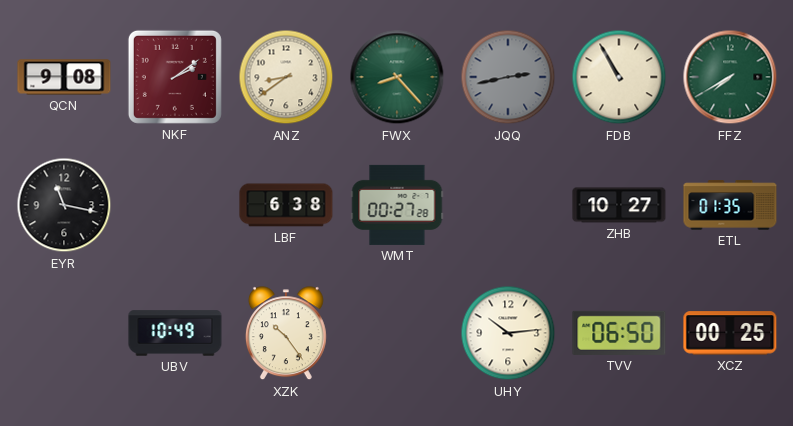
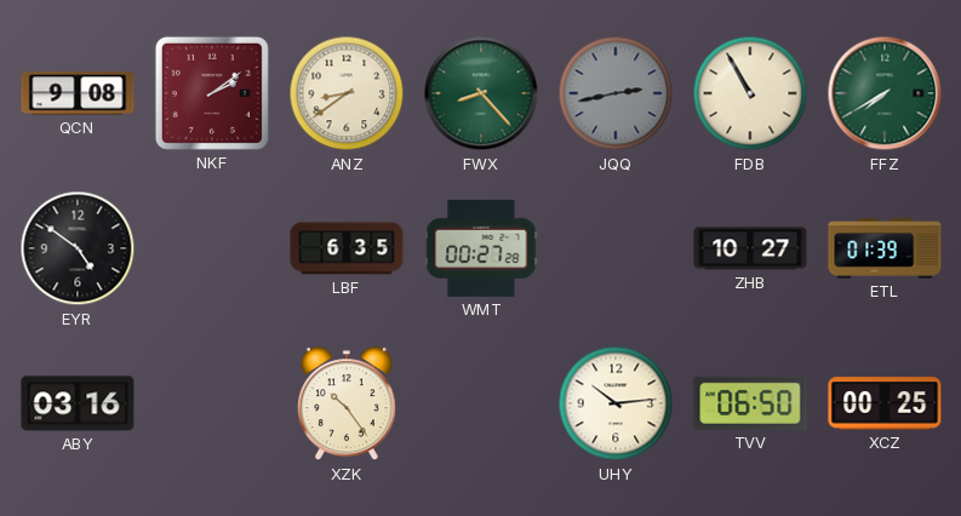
EYR: 11:17 -> 4:51
LBF: 6:38 -> 6:35
ETL: 01:35 -> 01:39
ABY: none -> 03:16
UBV: 10:49 -> none
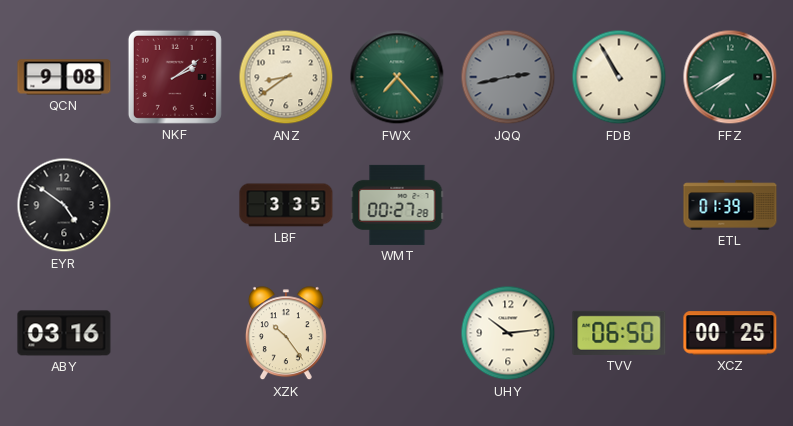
FWX: 8:23 -> 7:23
LBF: 6:35 -> 3:35
ZHB: 10:27 -> none
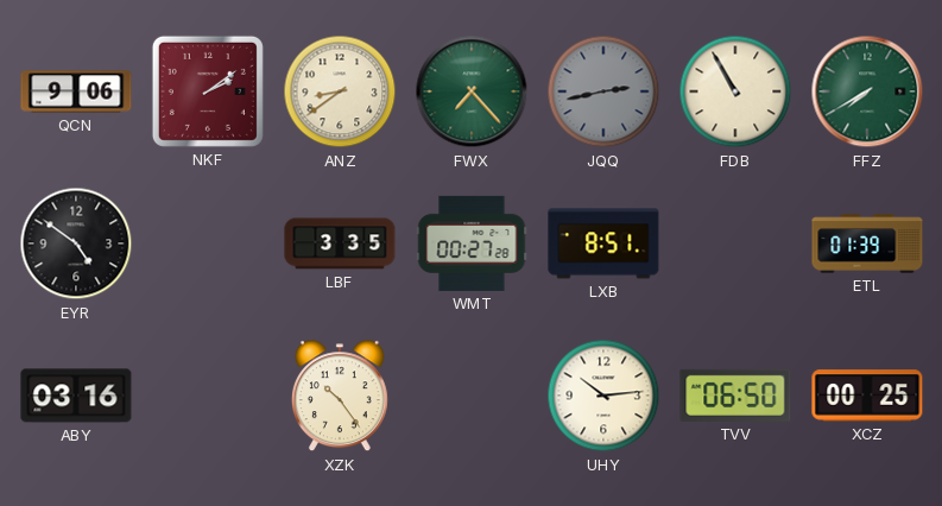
QCN: 9:08 -> 9:06
LXB: none -> 8:51
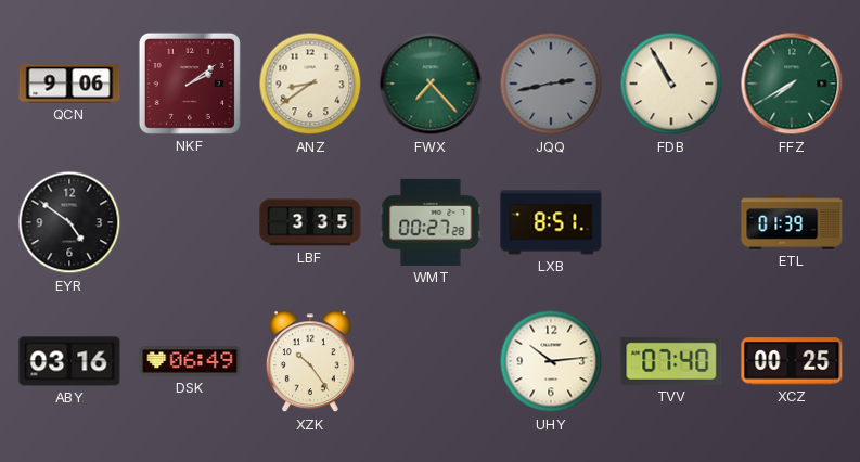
DSK: none -> 06:49
TVV: 06:50 -> 07:40
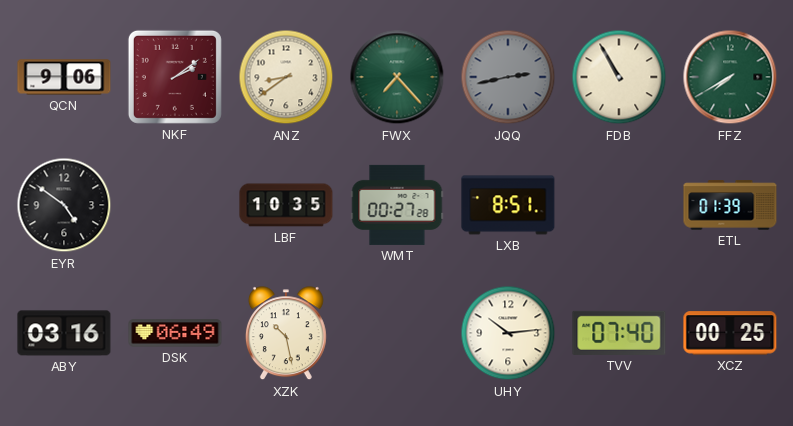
LBF: 3:35 -> 10:35
XZK: 10:24 -> 10:28
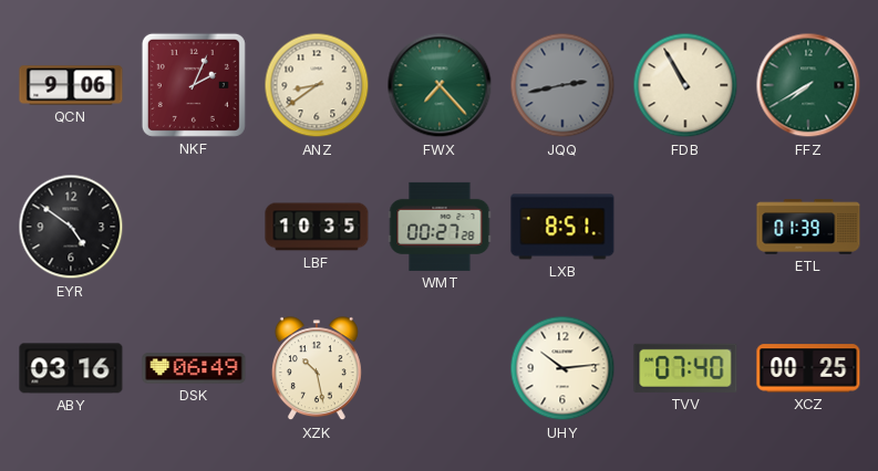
NKF: 2:09 -> 2:04
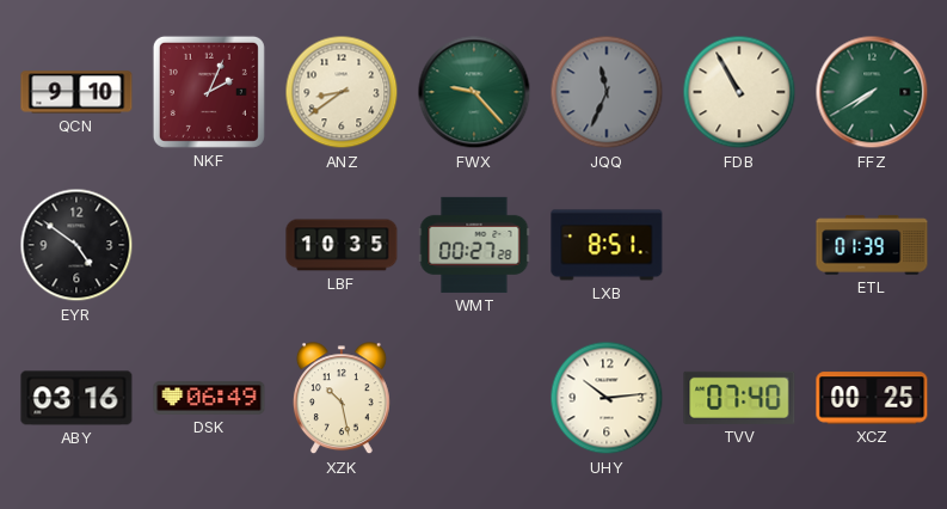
QCN: 9:06 -> 9:10
FWX: 7:23 -> 9:23
JQQ: 2:43 -> 11:34
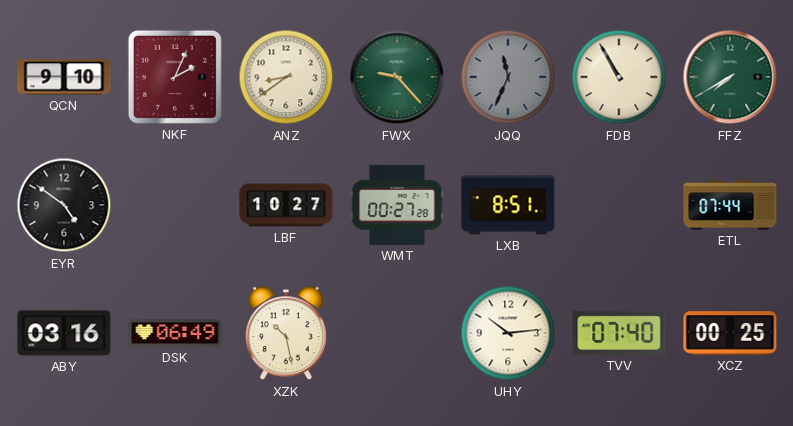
LBF: 10:35 -> 10:27
ETL: 01:39 -> 07:44
